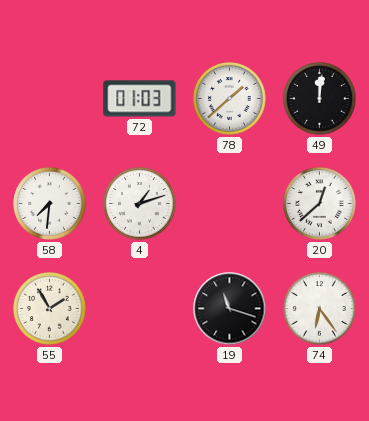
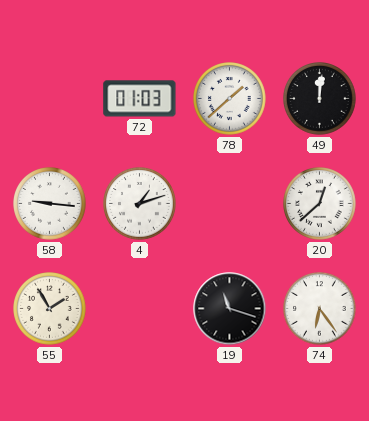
58: 7:31 -> 9:16
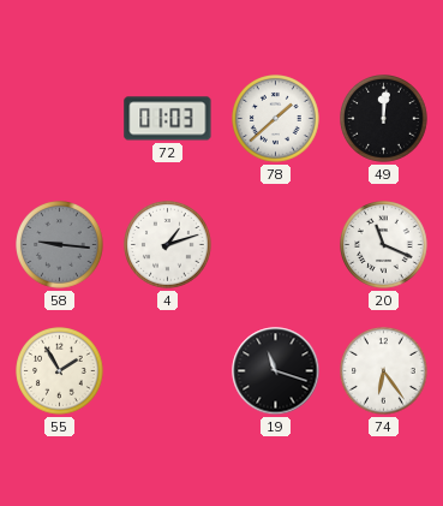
58 dial: white -> grey
20: 12:38 -> 11:19
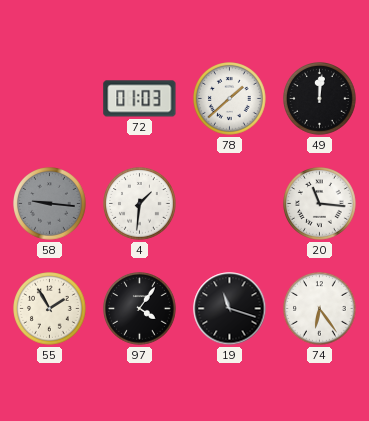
4: 1:12 -> 1:31
20: 11:19 -> 11:16
97: none -> 4:06
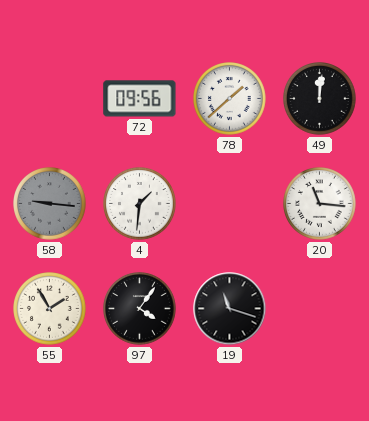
72: 01:03 -> 09:56
74: 6:24 -> none
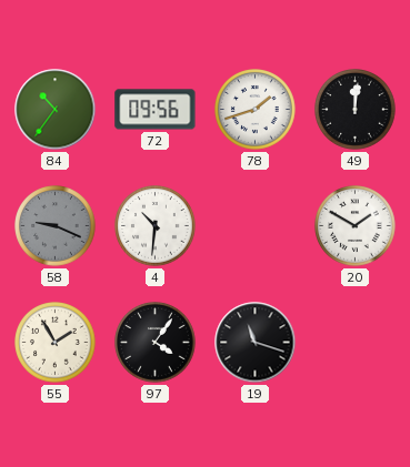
84: none -> 10:36
78: 1:38 -> 1:42
58: 9:16 -> 9:19
4: 1:31 -> 10:31
20: 11:16 -> 1:50
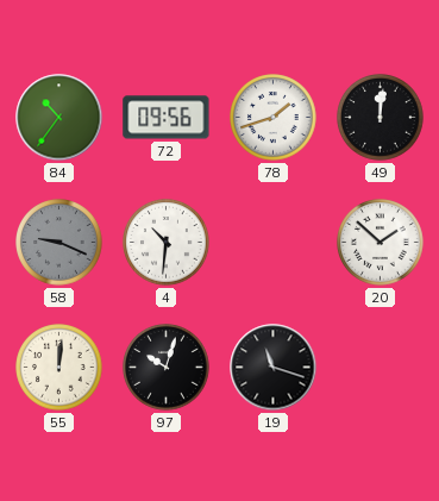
20: 1:50 -> 1:52
55: 1:55 -> 12:01
97: 4:06 -> 10:03
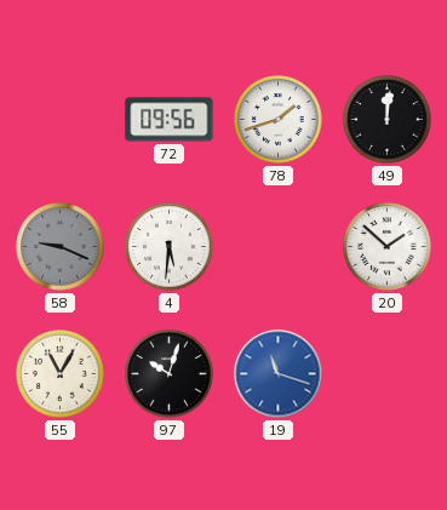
84: 10:36 -> none
4: 10:31 -> 5:31
55: 12:01 -> 11:05
19 dial: black -> blue
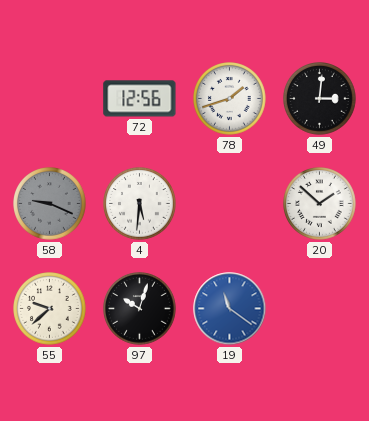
72: 09:56 -> 12:56
49: 12:01 -> 3:01
55: 11:05 -> 9:38
19: 11:18 -> 11:21
